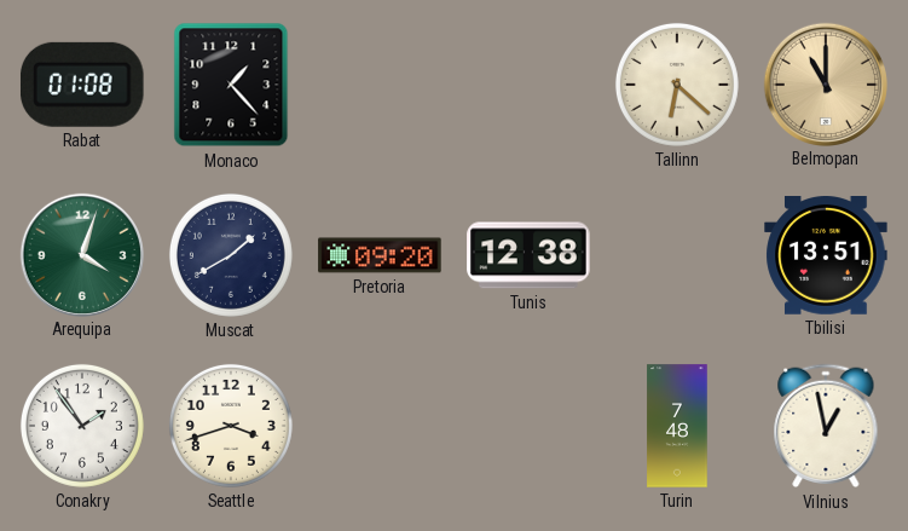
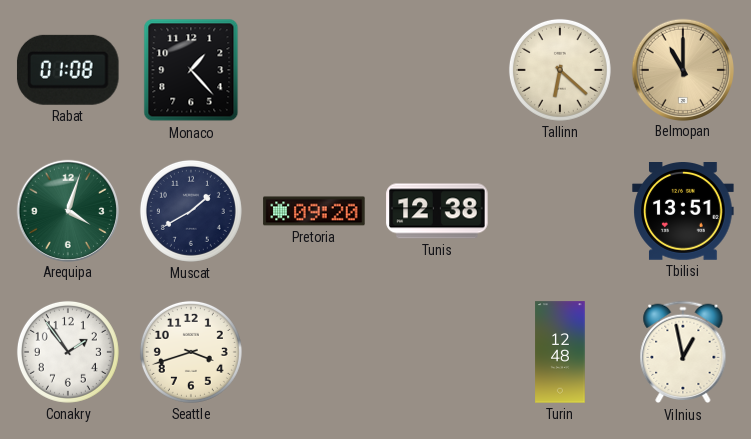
Turin: 7:48 -> 12:48
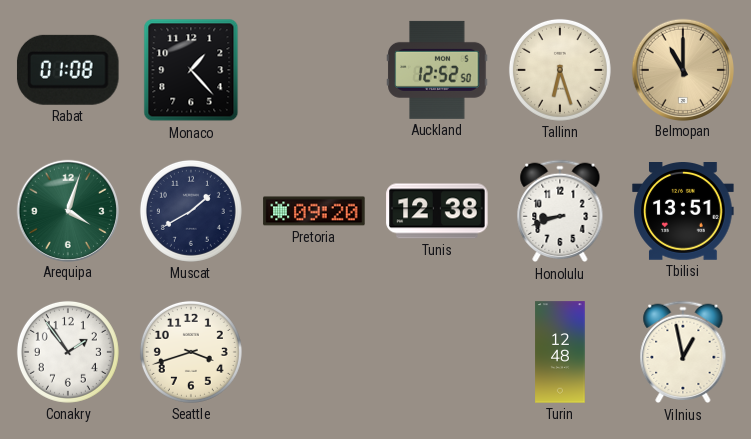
Auckland: none -> 12:52
Tallinn: 6:22 -> 6:27
Honolulu: none -> 8:42
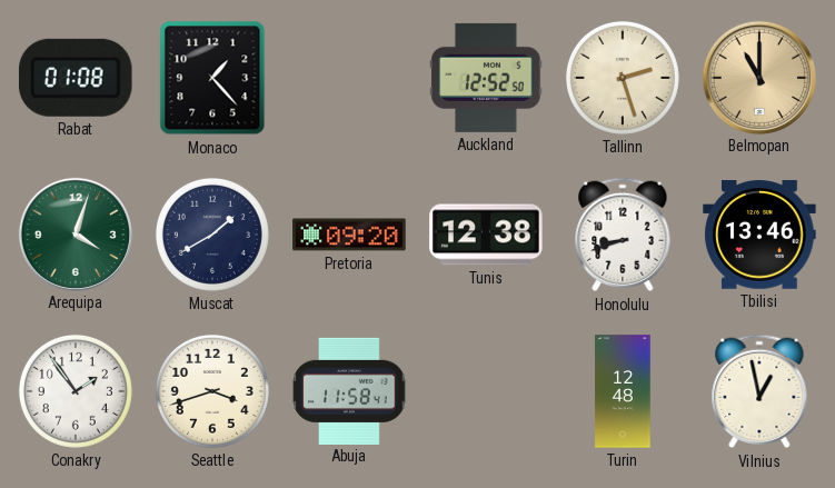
Tallinn: 6:27 -> 2:27
Tbilisi: 13:51 -> 13:46
Abuja: none -> 11:58
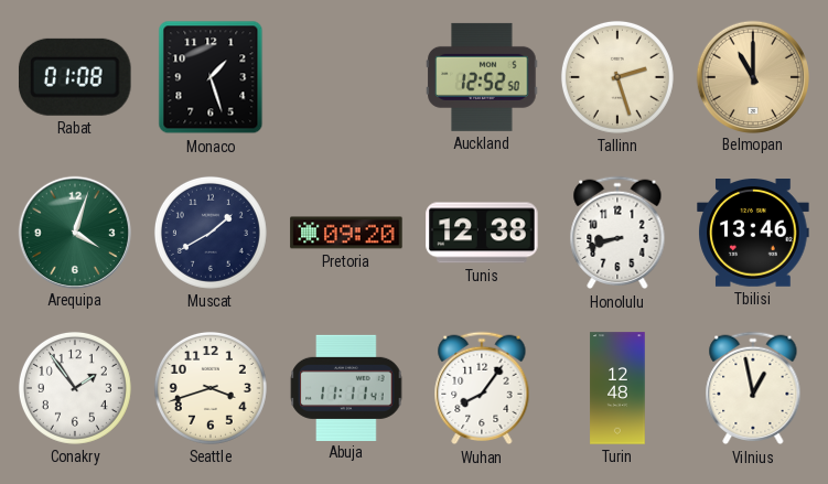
Monaco: 1:23 -> 1:27
Abuja: 11:58 -> 11:11
Wuhan: none -> 8:06
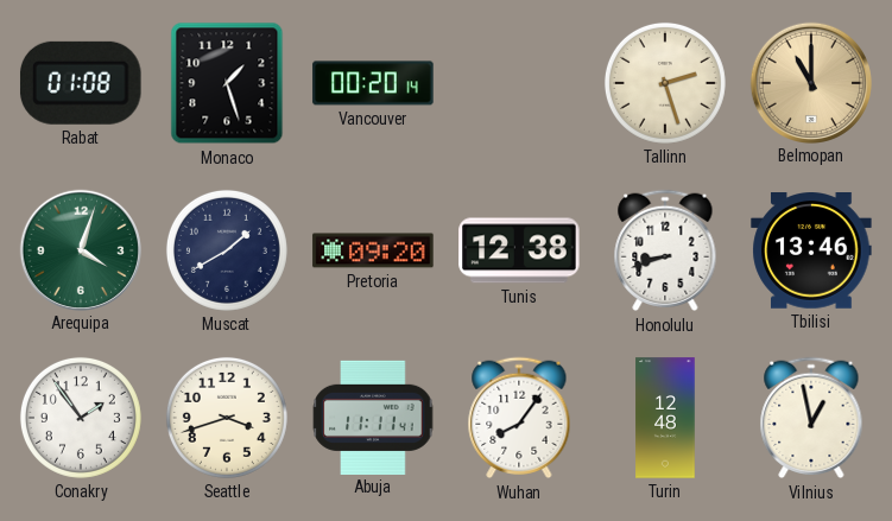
Vancouver: none -> 00:20
Auckland: 12:52 -> none
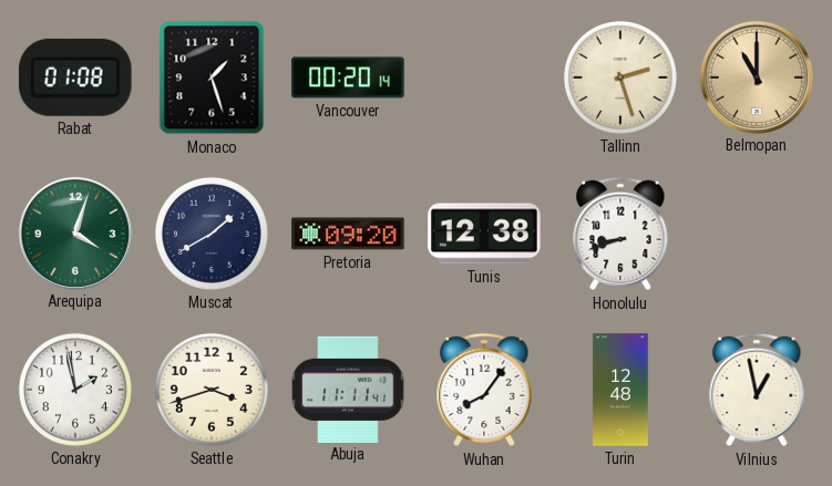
Tbilisi: 13:46 -> none
Conakry: 1:54 -> 1:58
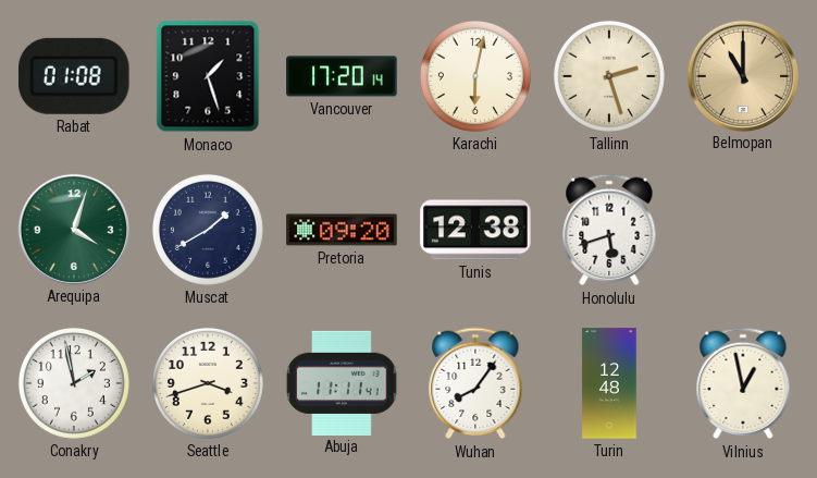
Vancouver: 00:20 -> 17:20
Karachi: none -> 6:02
Honolulu: 8:42 -> 5:42
